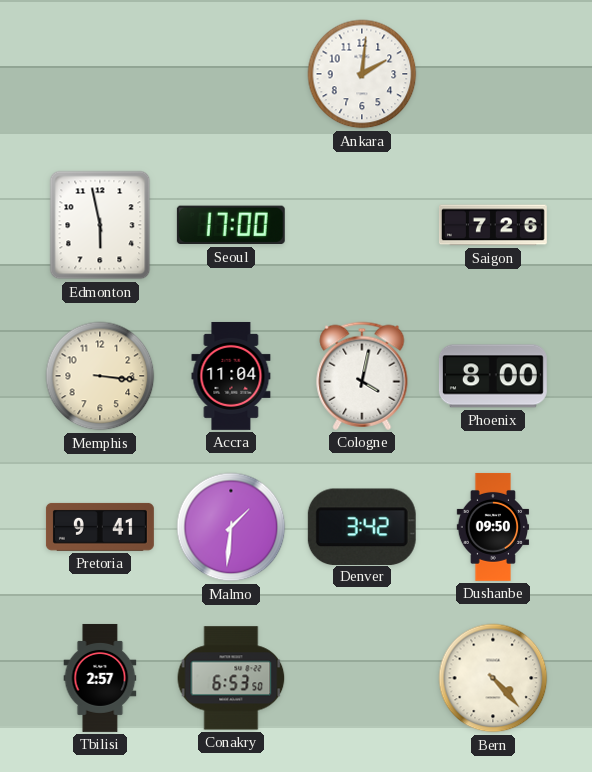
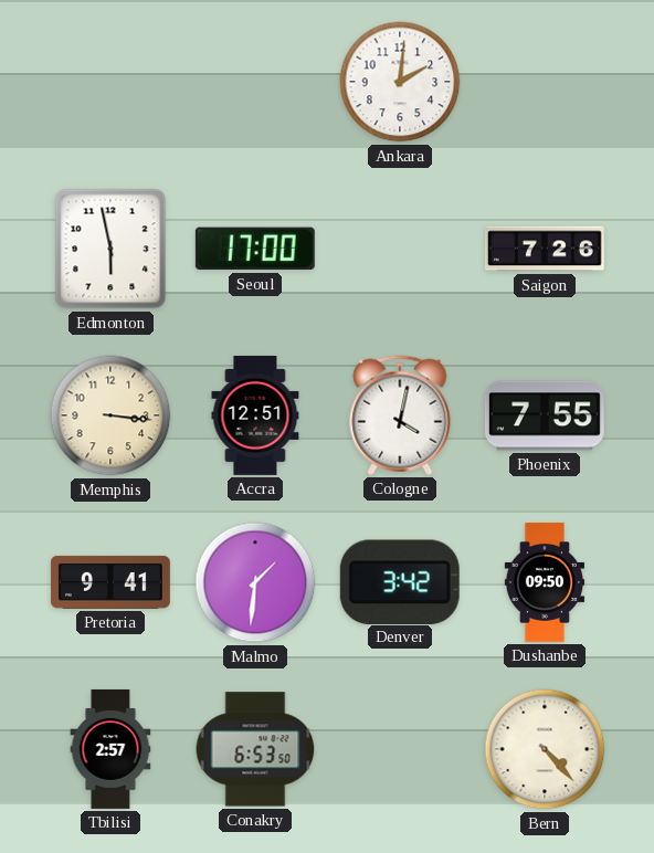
Accra: 11:04 -> 12:51
Phoenix: 8:00 -> 7:55
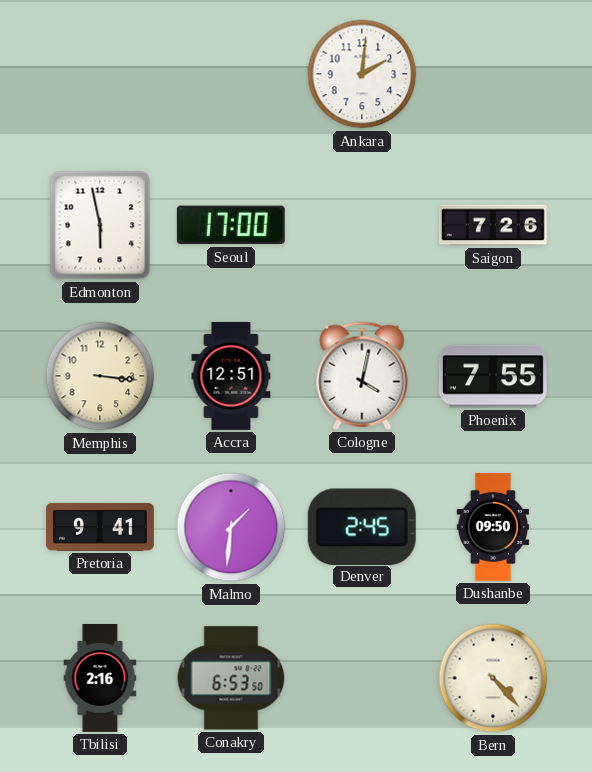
Denver: 3:42 -> 2:45
Tbilisi: 2:57 -> 2:16
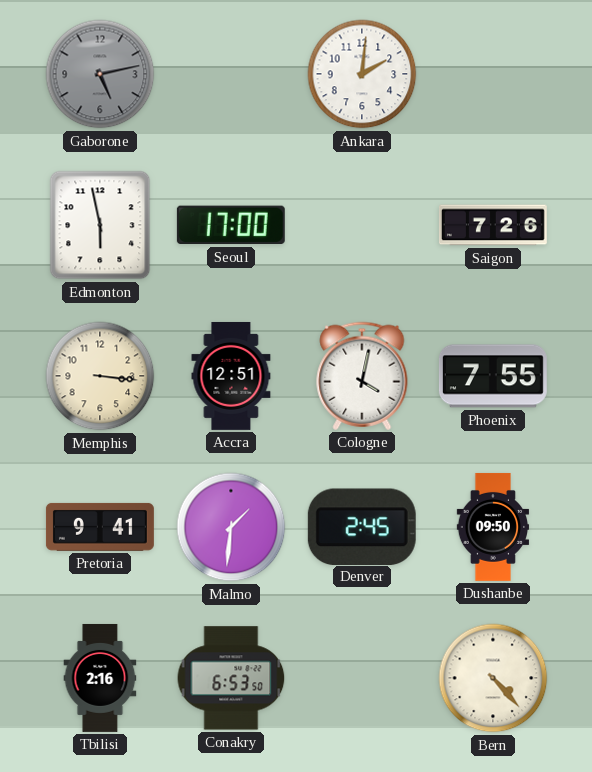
Gaborone: none -> 5:13
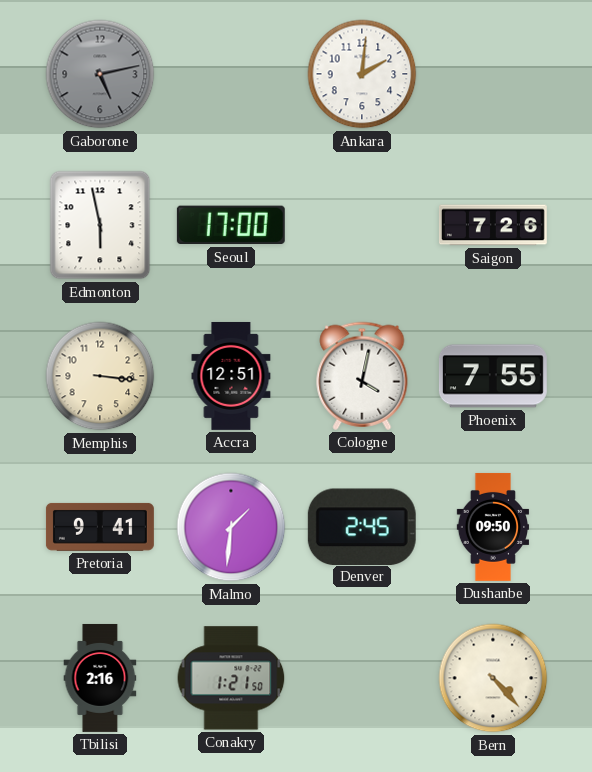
Conakry: 6:53 -> 1:21
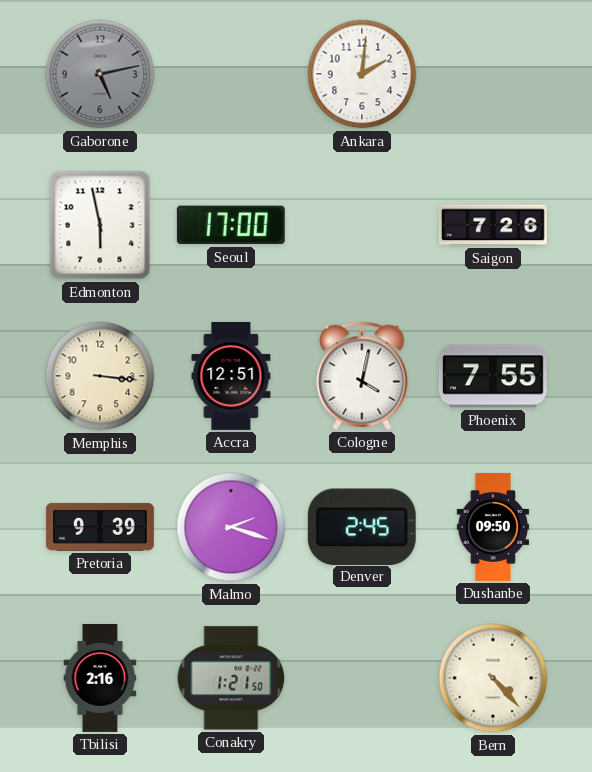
Pretoria: 9:41 -> 9:39
Malmo: 1:31 -> 2:18
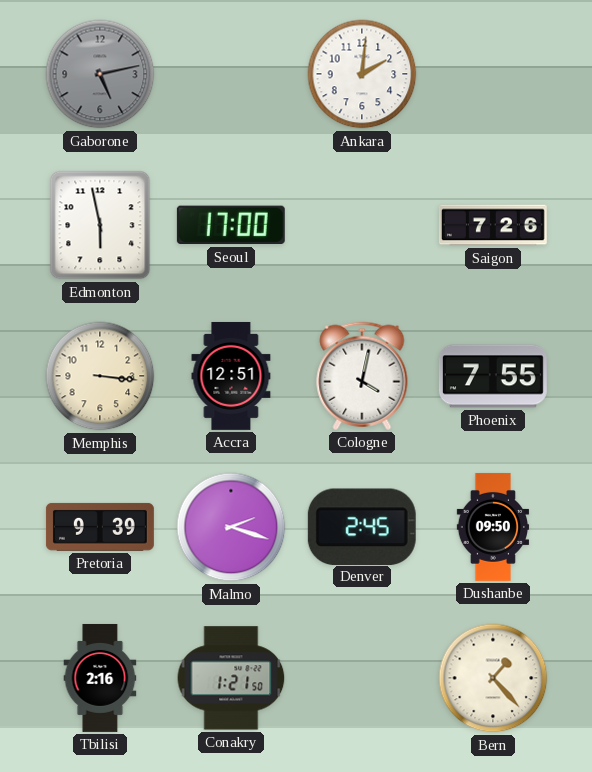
Bern: 4:23 -> 1:23
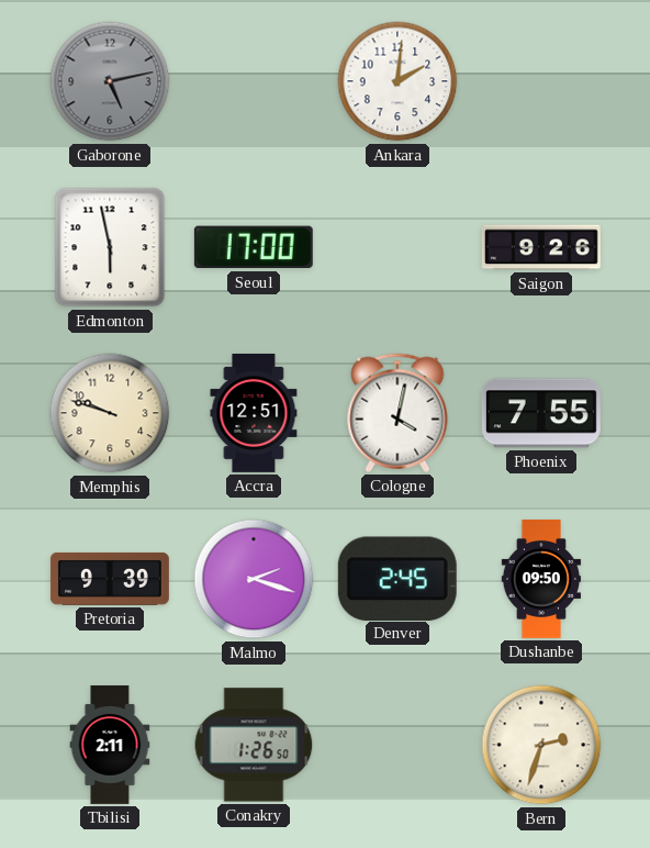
Saigon: 7:26 -> 9:26
Memphis: 3:16 -> 9:48
Tbilisi: 2:16 -> 2:11
Conakry: 1:21 -> 1:26
Bern: 1:23 -> 2:33
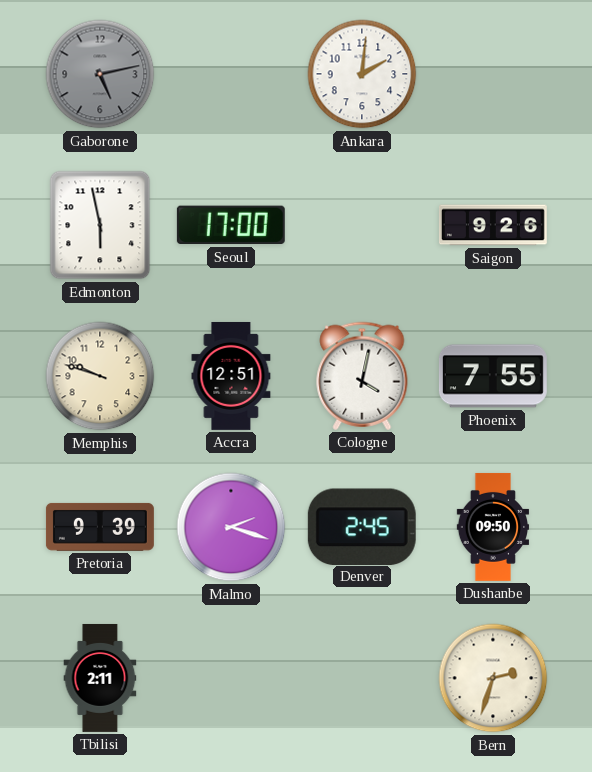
Conakry: 1:26 -> none
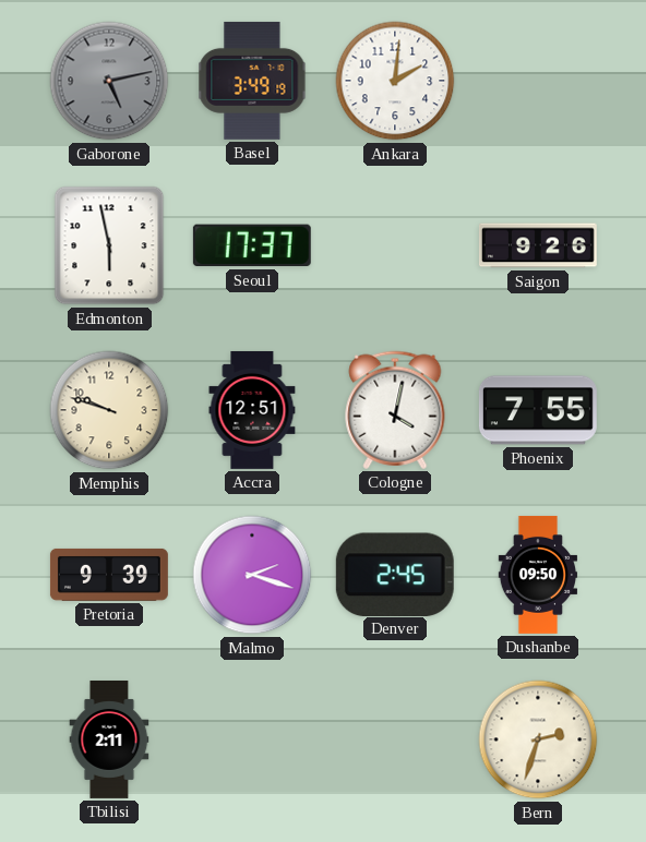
Basel: none -> 3:49
Seoul: 17:00 -> 17:37
